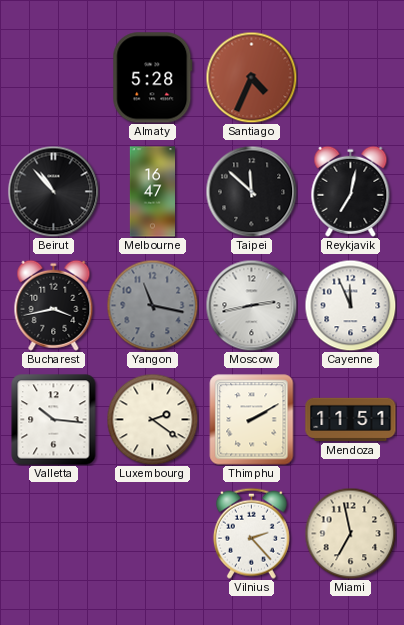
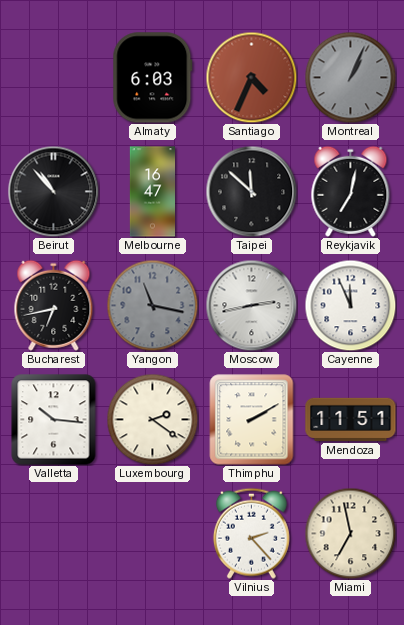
Almaty: 5:28 -> 6:03
Montreal: none -> 1:04
Bucharest: 3:43 -> 6:43
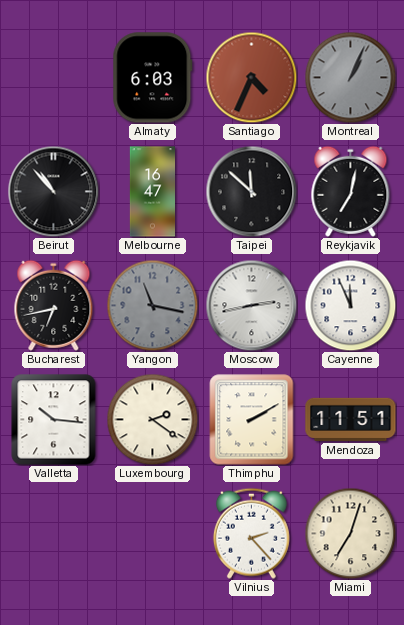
Miami: 6:58 -> 7:03
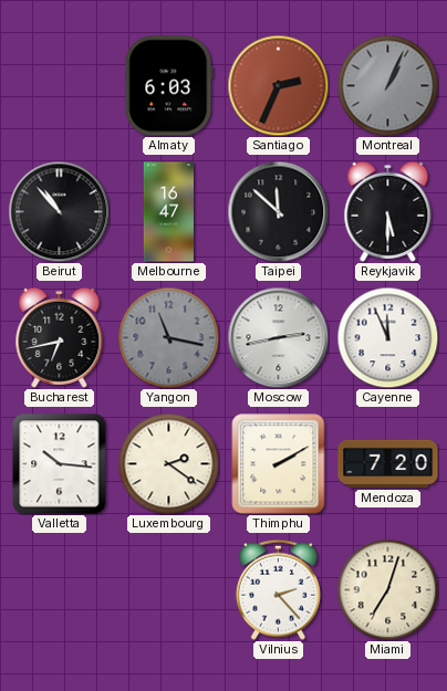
Santiago: 4:34 -> 2:34
Reykjavik: 7:02 -> 5:30
Mendoza: 11:51 -> 7:20
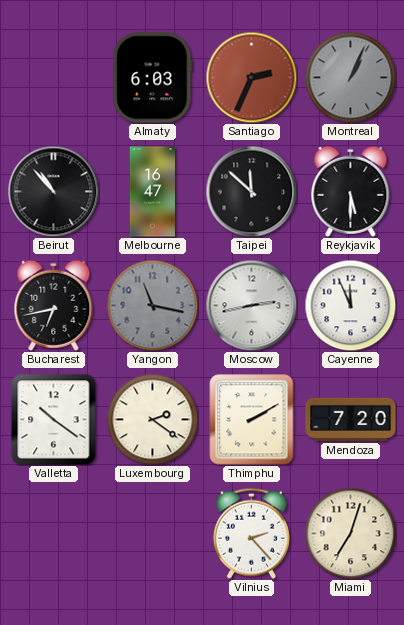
Valletta: 10:16 -> 10:21
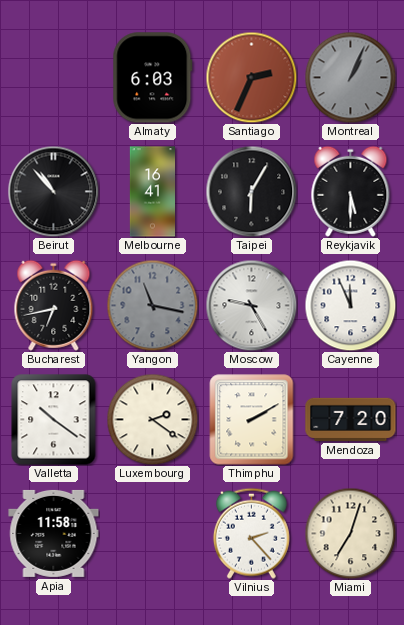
Melbourne: 16:47 -> 16:41
Taipei: 11:52 -> 6:05
Moscow: 2:43 -> 9:25
Apia: none -> 11:58
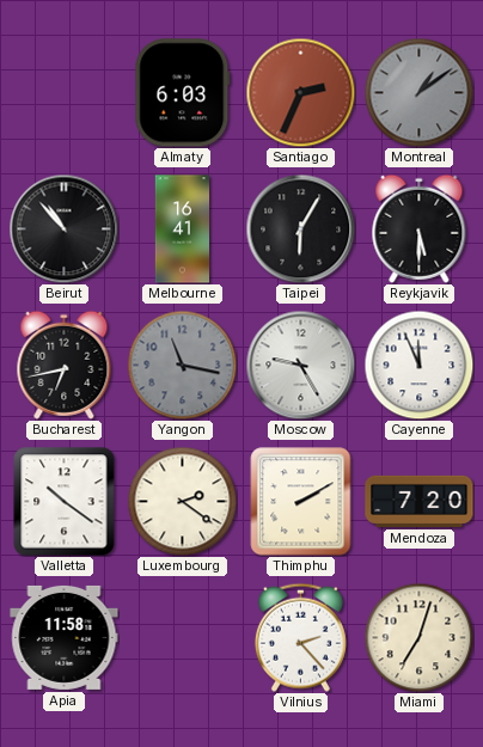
Montreal: 1:04 -> 1:09
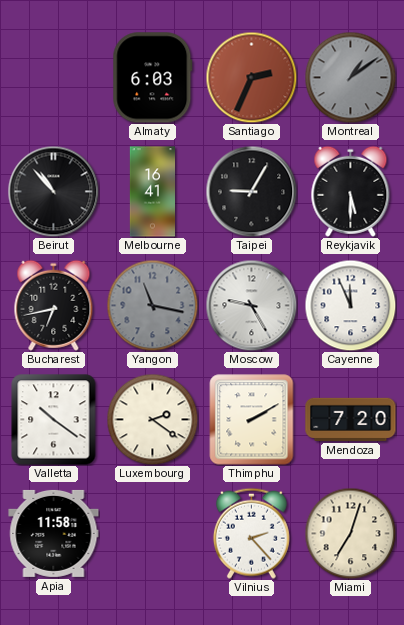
Taipei: 6:05 -> 9:05
